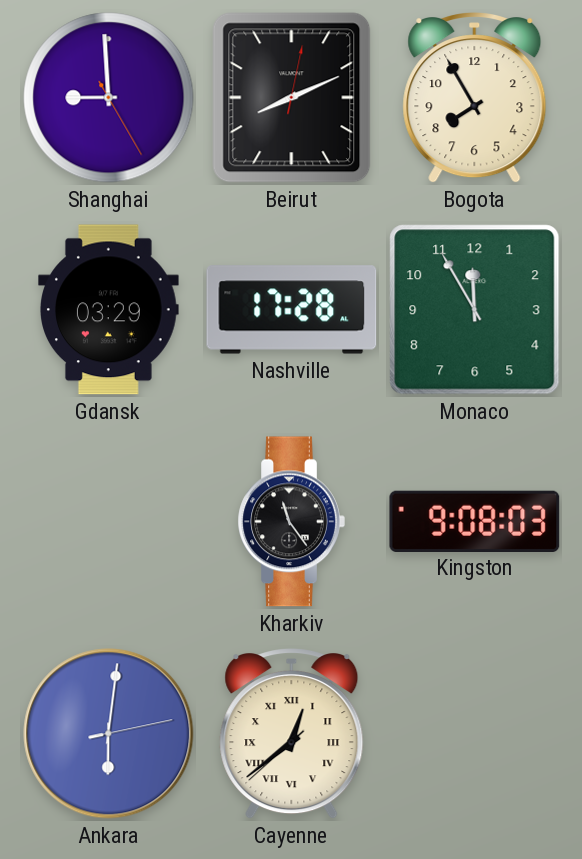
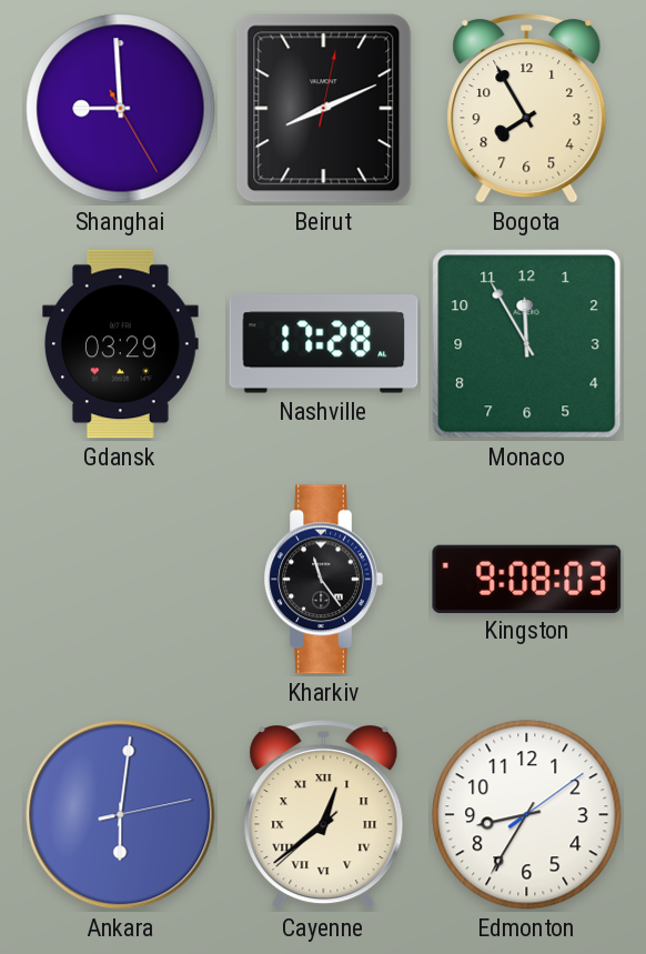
Edmonton: none -> 8:35
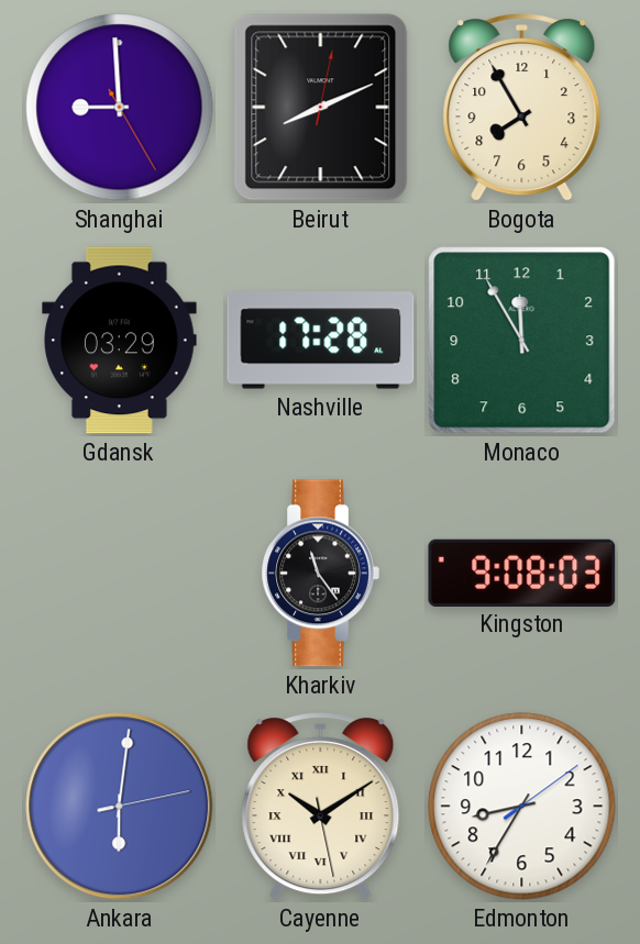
Cayenne: 12:38 -> 10:09
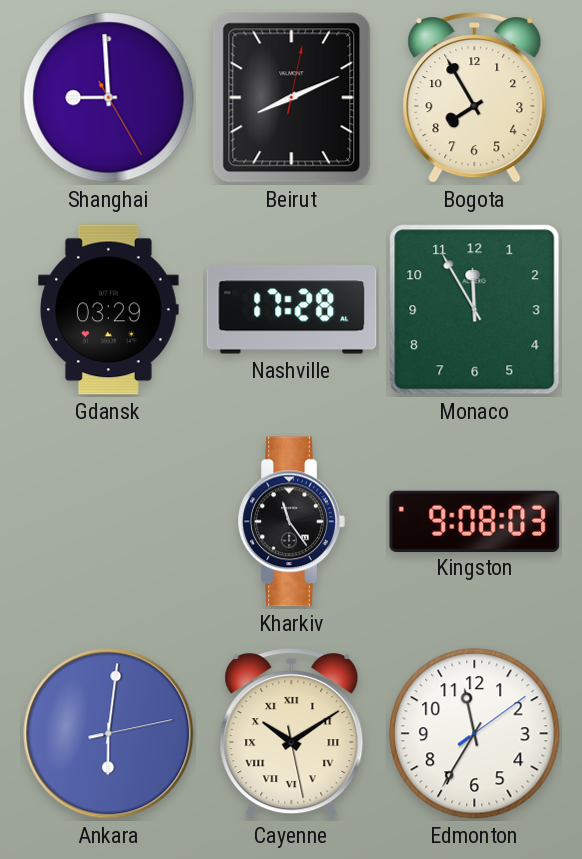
Edmonton: 8:35 -> 11:35
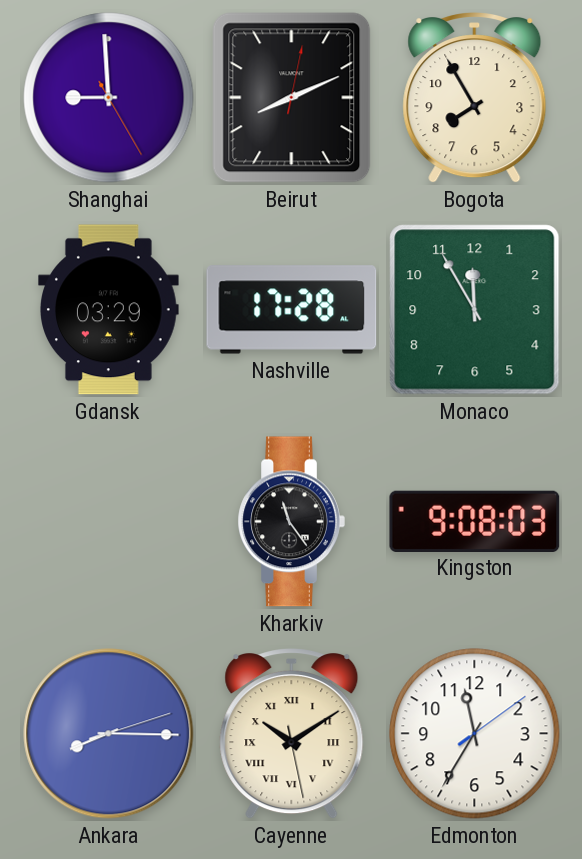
Ankara: 6:01 -> 8:15
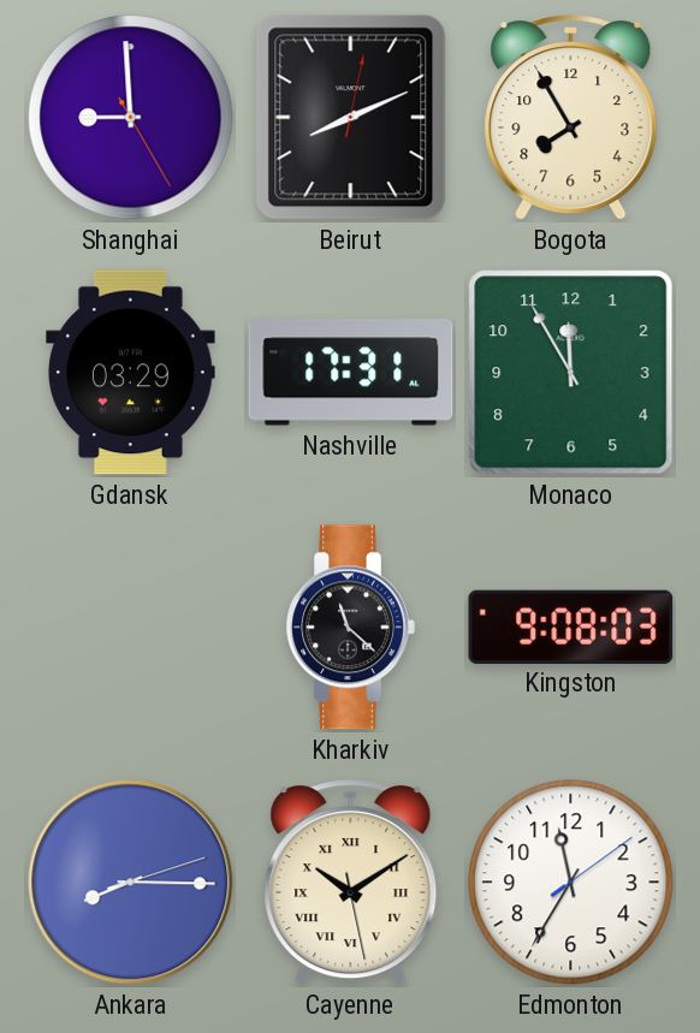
Nashville: 17:28 -> 17:31
Kharkiv: 11:24 -> 11:22
